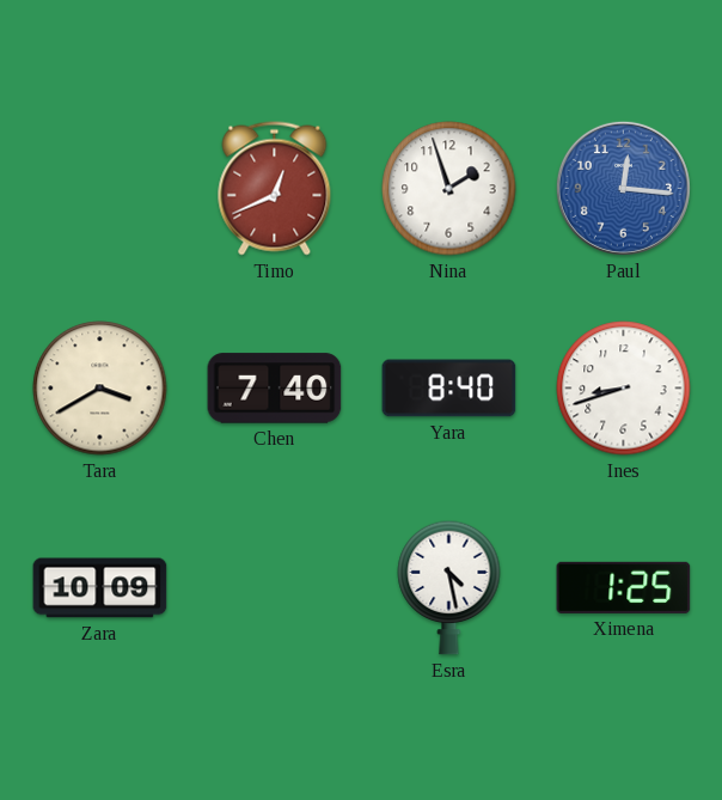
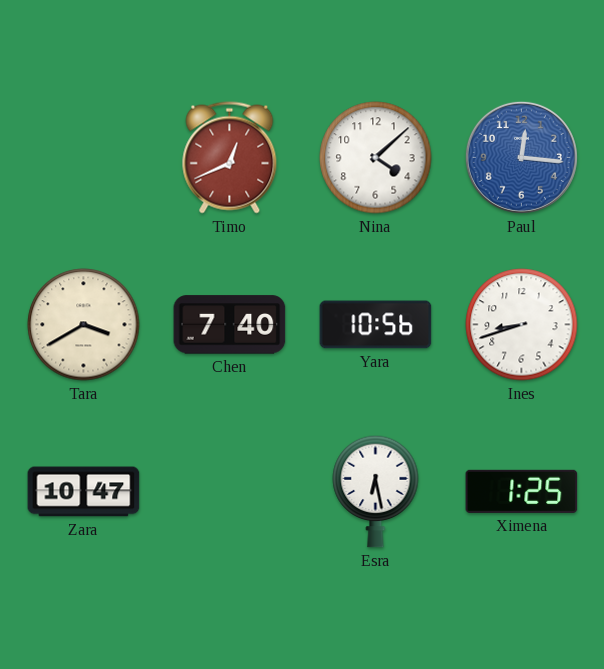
Nina: 1:57 -> 4:08
Yara: 8:40 -> 10:56
Zara: 10:09 -> 10:47
Esra: 4:28 -> 6:28
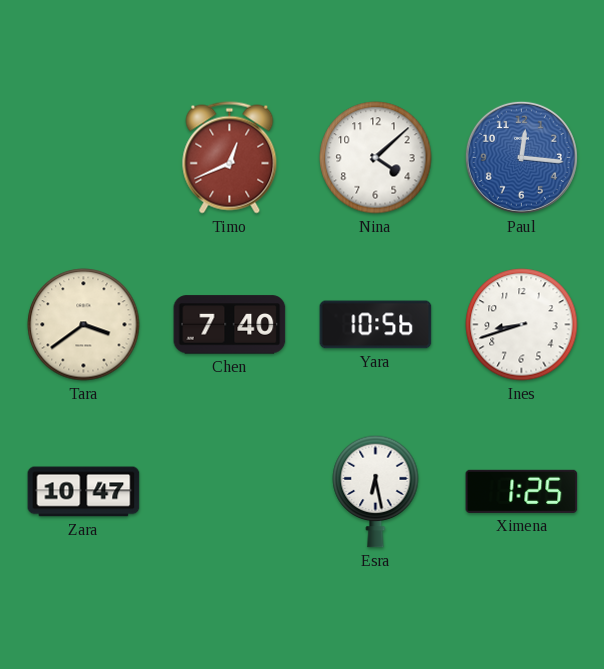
Tara: 3:40 -> 3:39
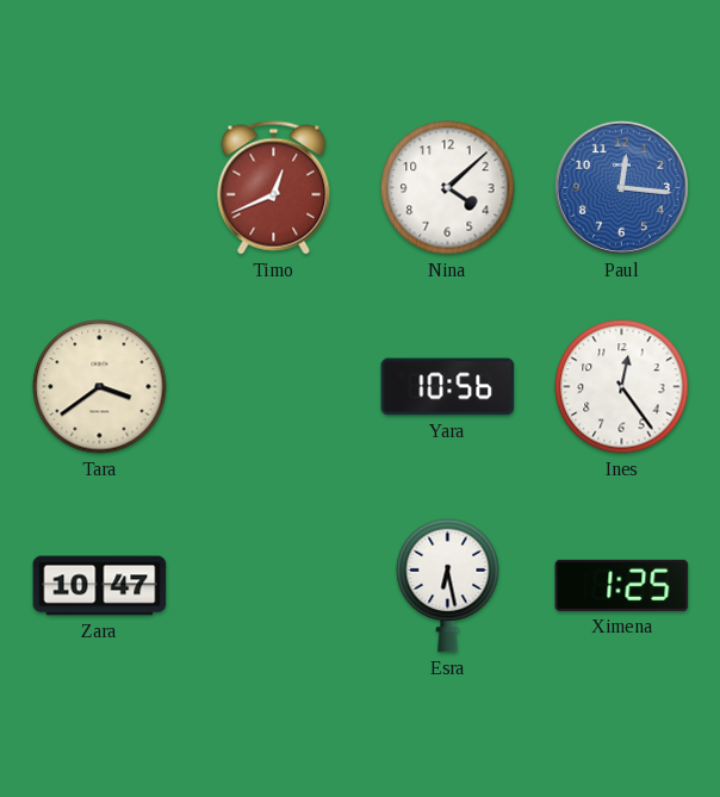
Chen: 7:40 -> none
Ines: 8:42 -> 12:24
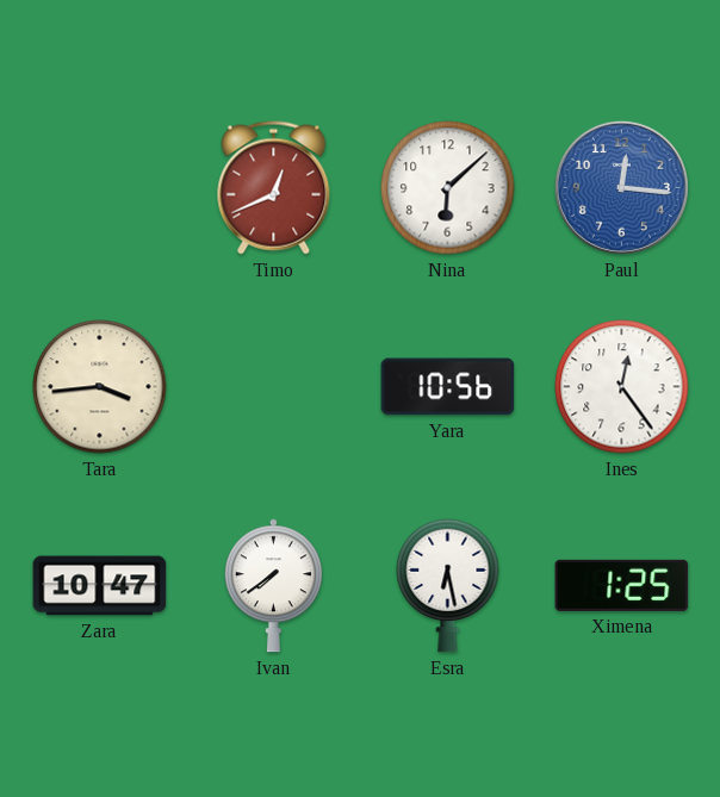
Nina: 4:08 -> 6:08
Tara: 3:39 -> 3:44
Ivan: none -> 7:39
